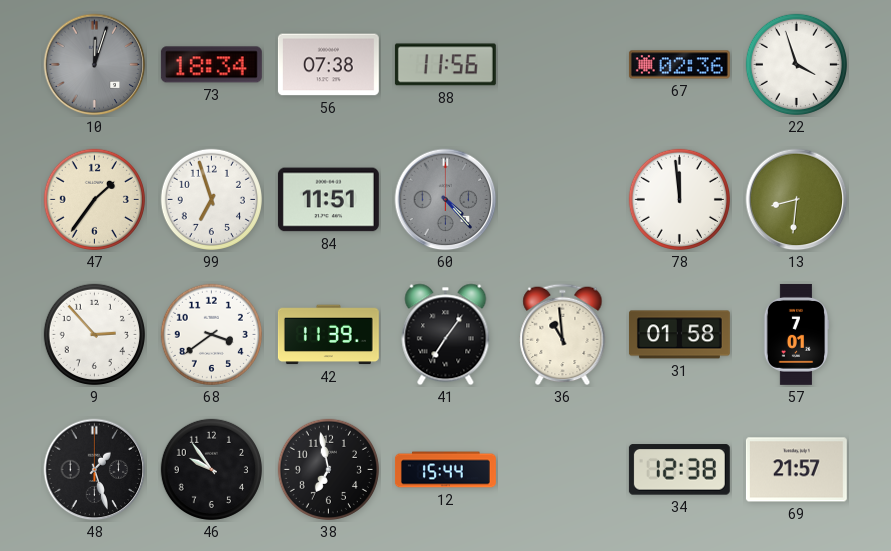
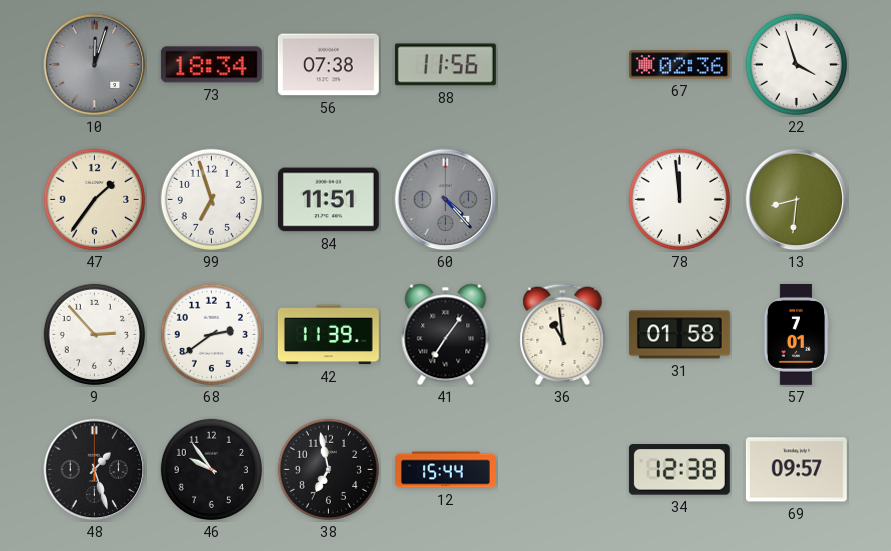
68: 3:39 -> 2:39
69: 21:57 -> 09:57
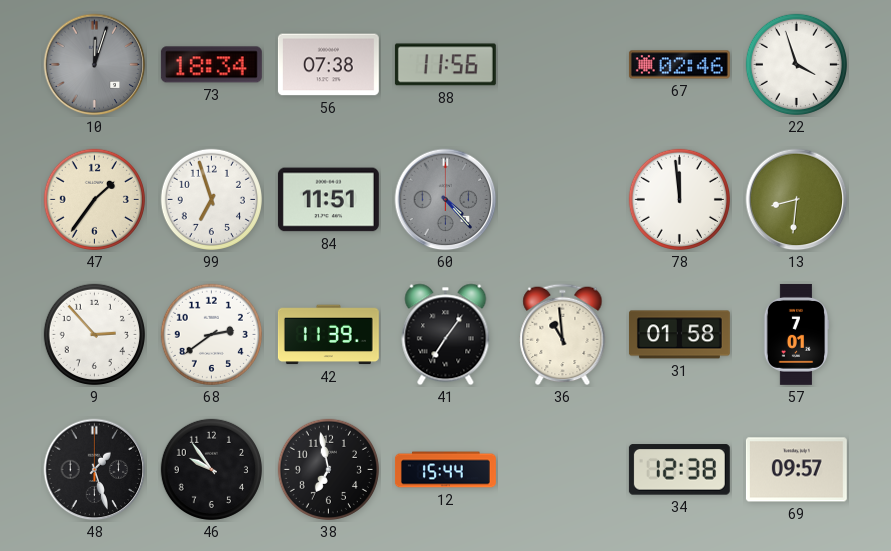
67: 02:36 -> 02:46
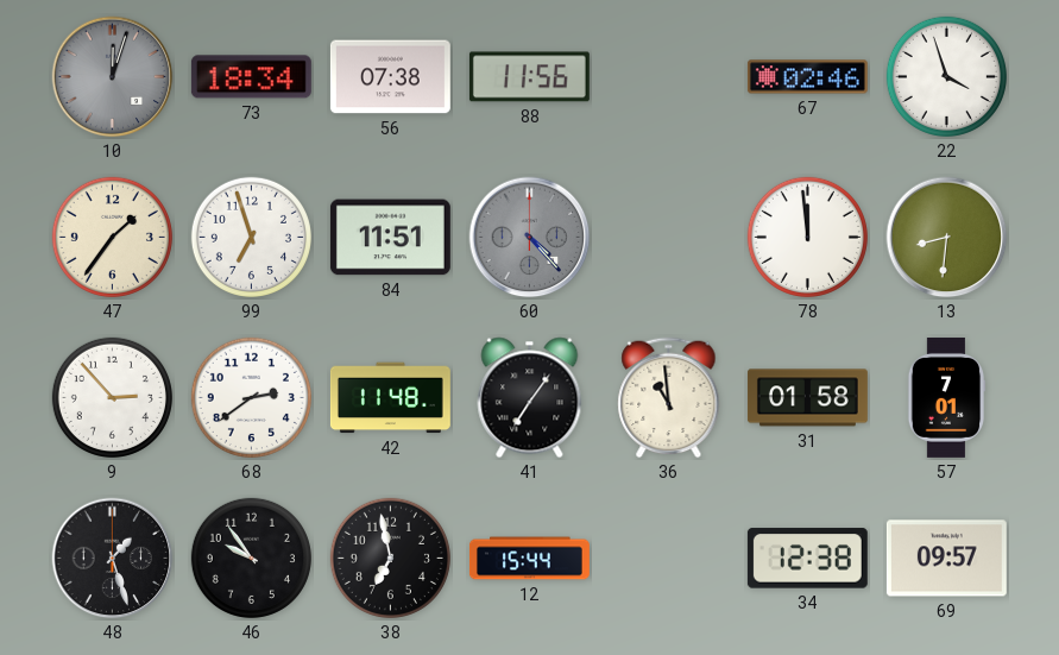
42: 11:39 -> 11:48
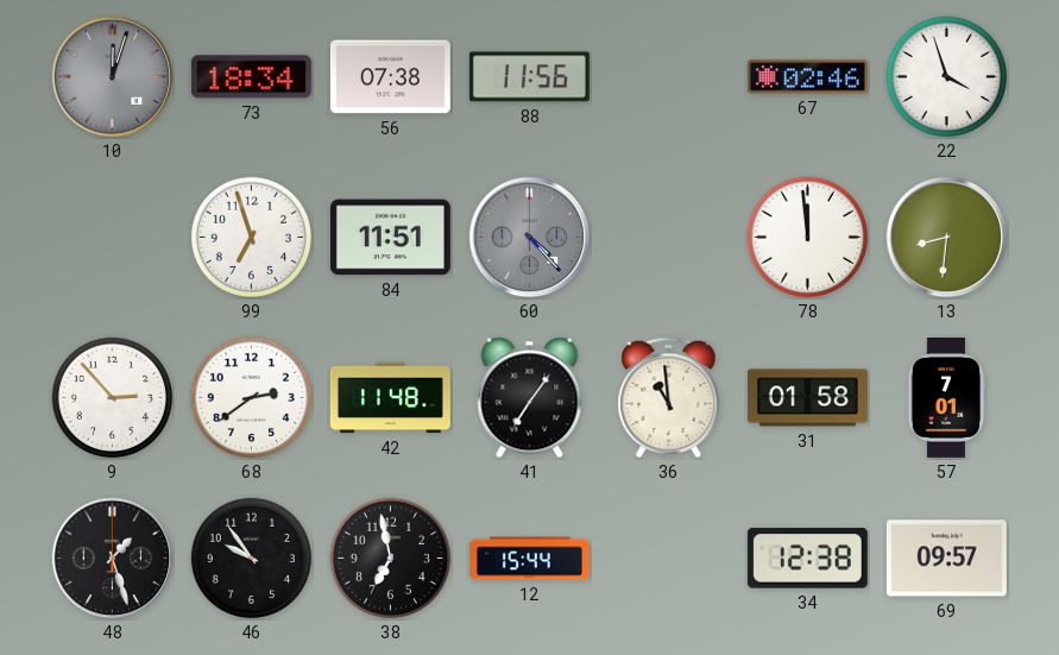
47: 1:36 -> none
